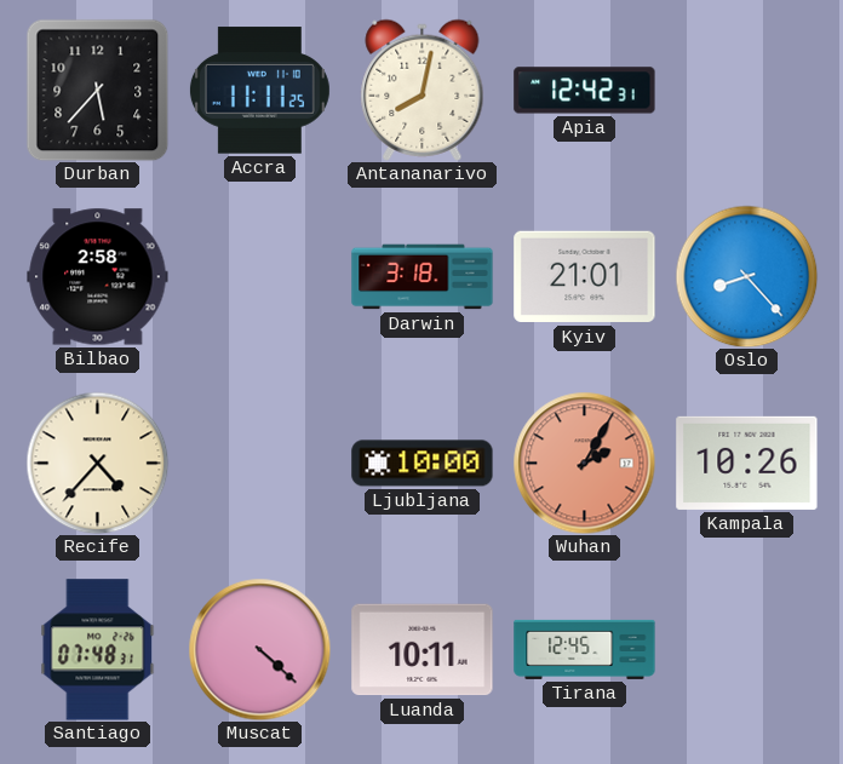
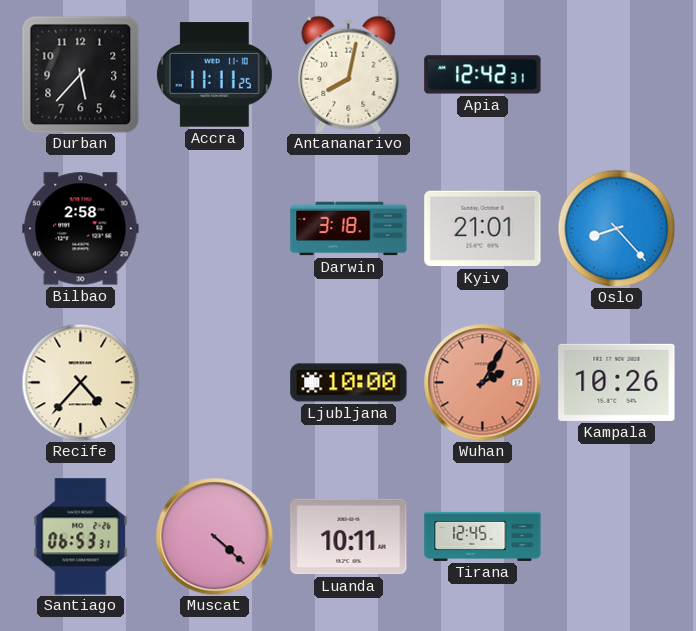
Santiago: 07:48 -> 06:53
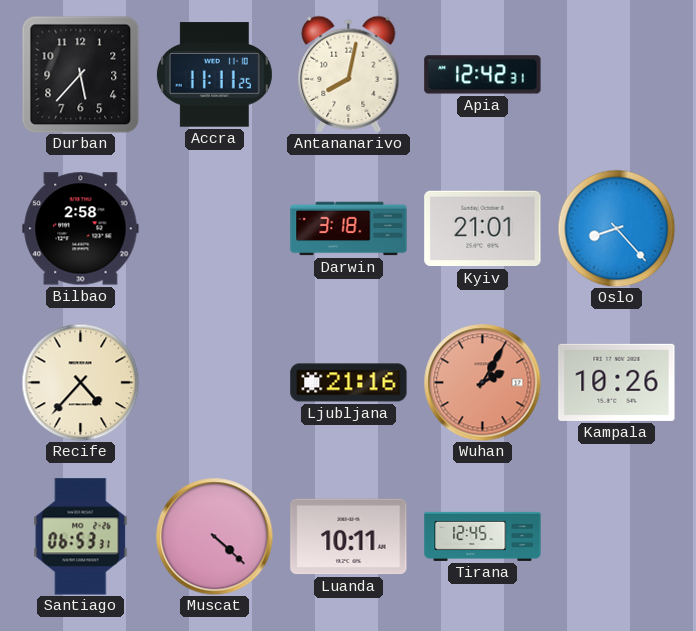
Ljubljana: 10:00 -> 21:16
